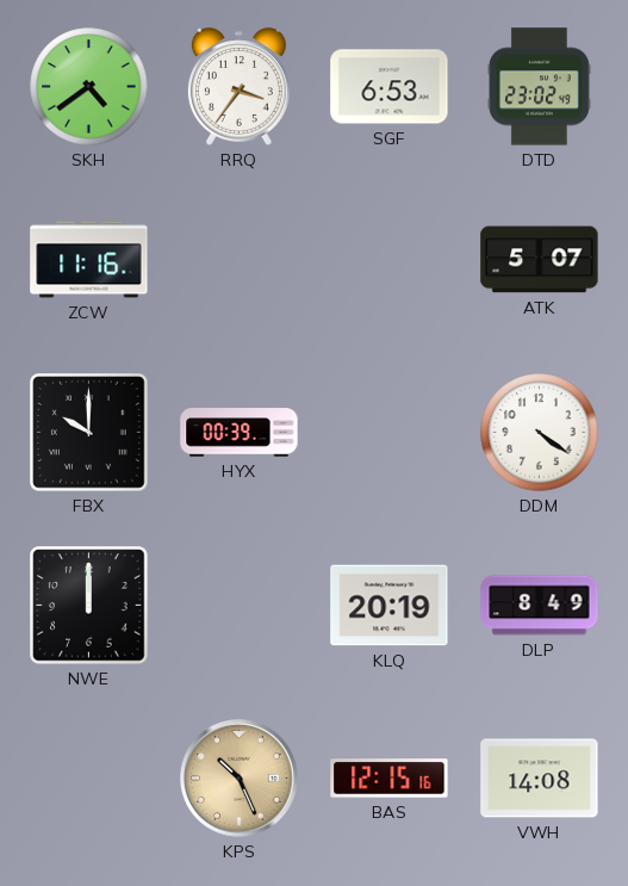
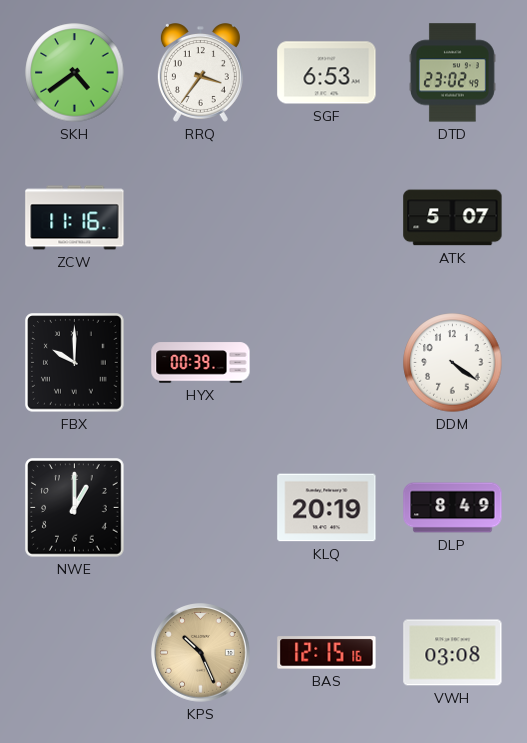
NWE: 12:00 -> 1:00
VWH: 14:08 -> 03:08
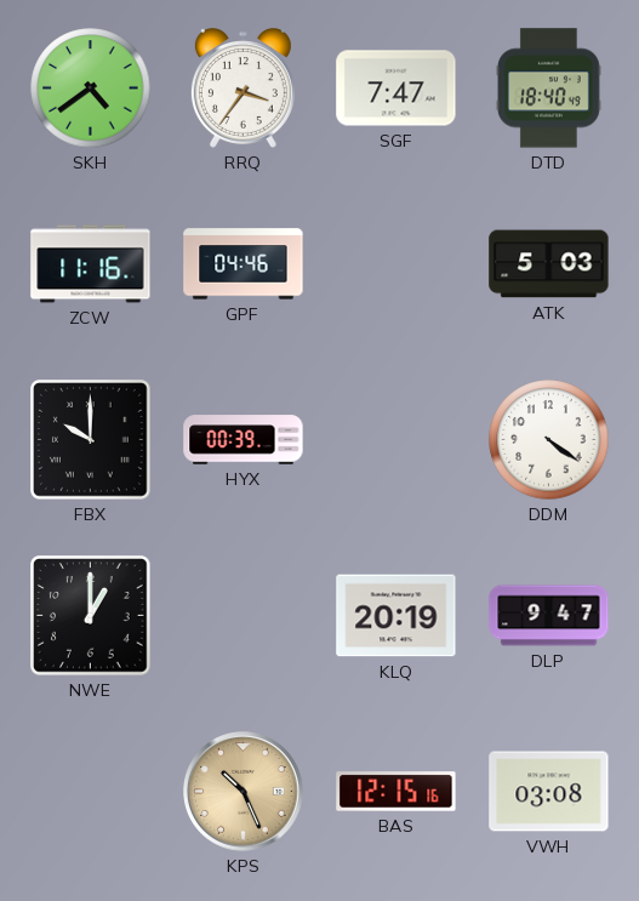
SGF: 6:53 -> 7:47
DTD: 23:02 -> 18:40
GPF: none -> 04:46
ATK: 5:07 -> 5:03
DLP: 8:49 -> 9:47
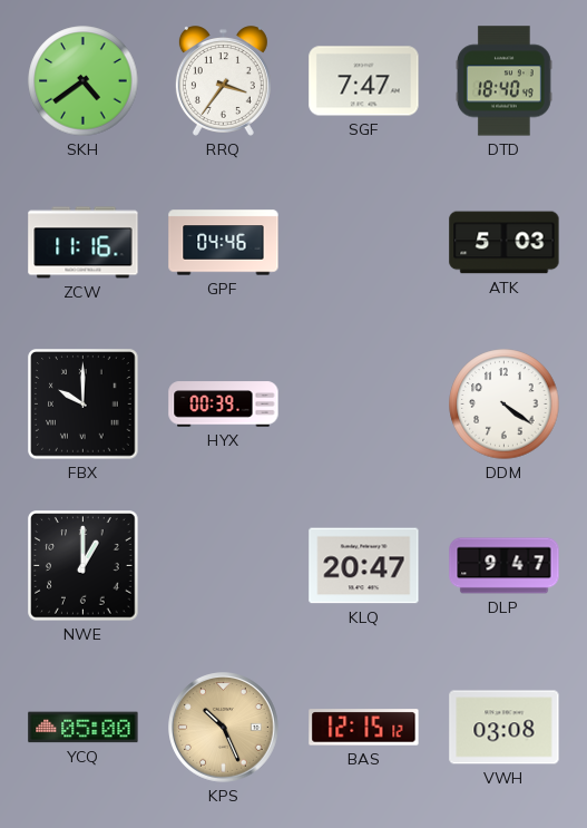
KLQ: 20:19 -> 20:47
YCQ: none -> 05:00
BAS: 12:15:16 -> 12:15:12
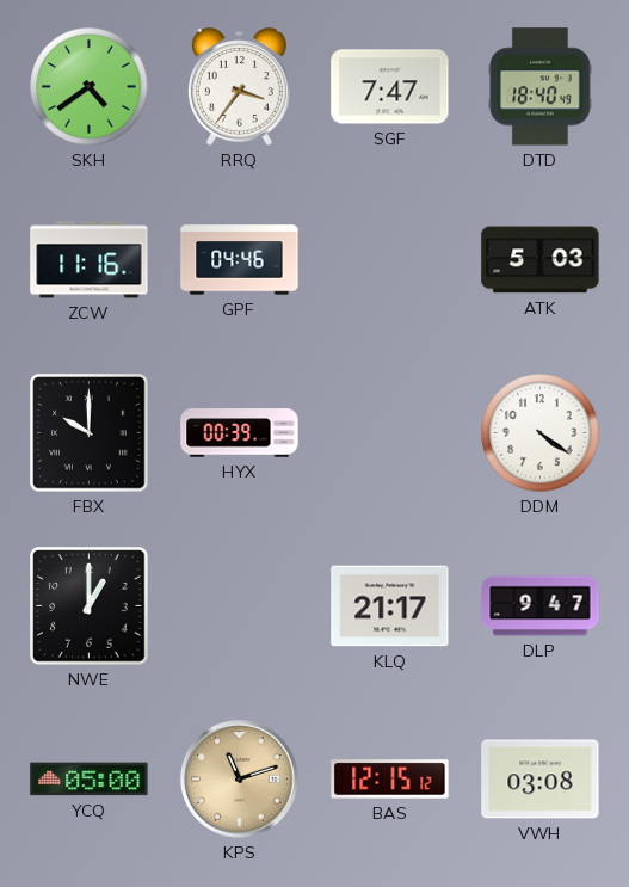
KLQ: 20:47 -> 21:17
KPS: 10:26 -> 11:12
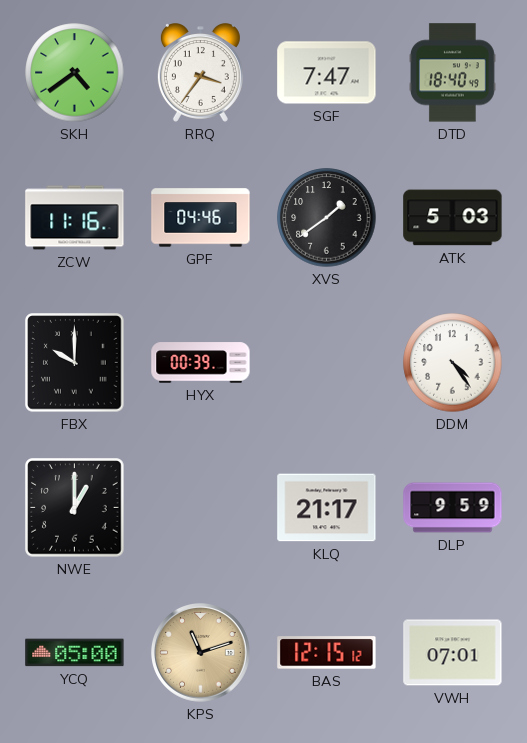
XVS: none -> 1:39
DDM: 4:21 -> 4:24
DLP: 9:47 -> 9:59
VWH: 03:08 -> 07:01
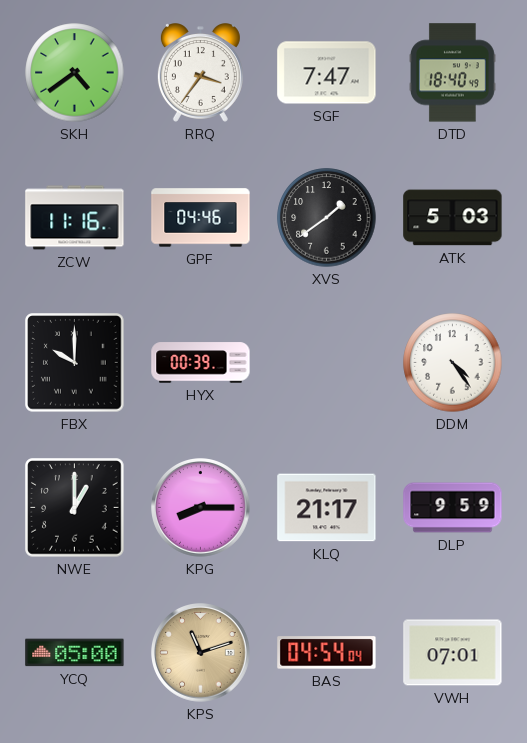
KPG: none -> 8:15
BAS: 12:15 -> 04:54
